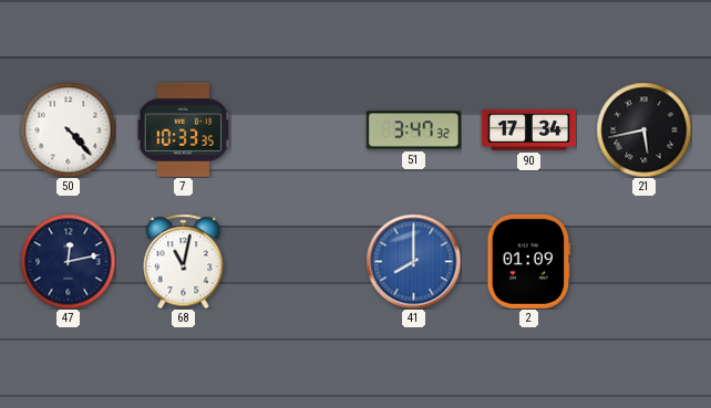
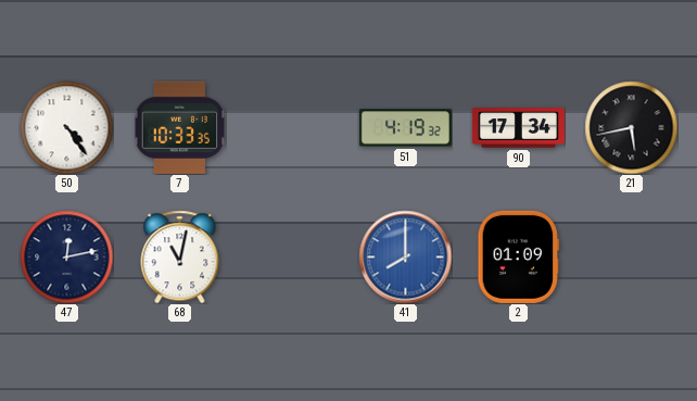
50: 4:23 -> 4:24
51: 3:47 -> 4:19
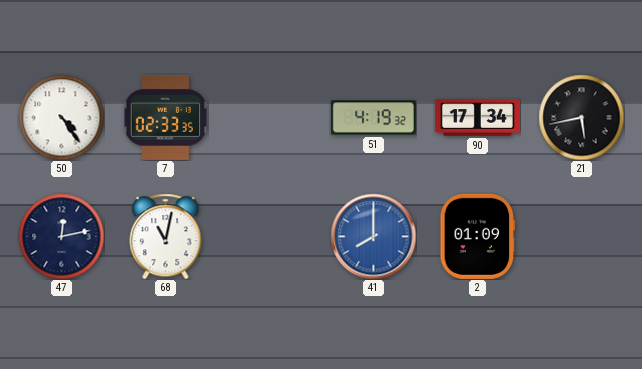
7: 10:33 -> 02:33
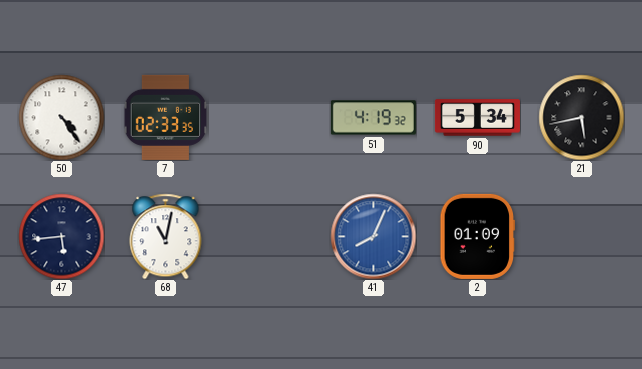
90: 17:34 -> 5:34
47: 12:13 -> 5:44
41: 8:00 -> 8:04
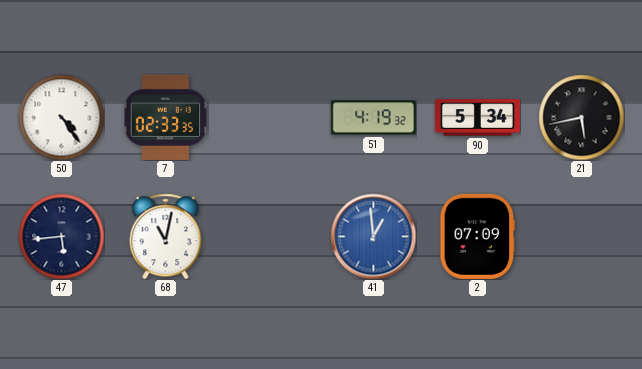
41: 8:04 -> 12:59
2: 01:09 -> 07:09
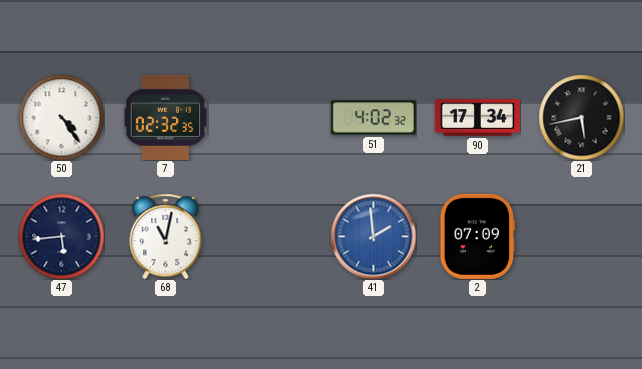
7: 02:33 -> 02:32
51: 4:19 -> 4:02
90: 5:34 -> 17:34
41: 12:59 -> 1:59
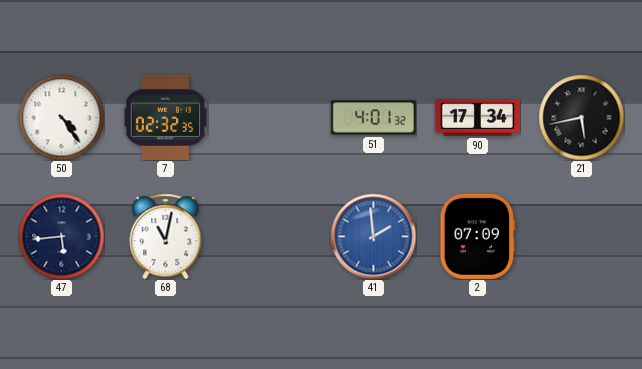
51: 4:02 -> 4:01
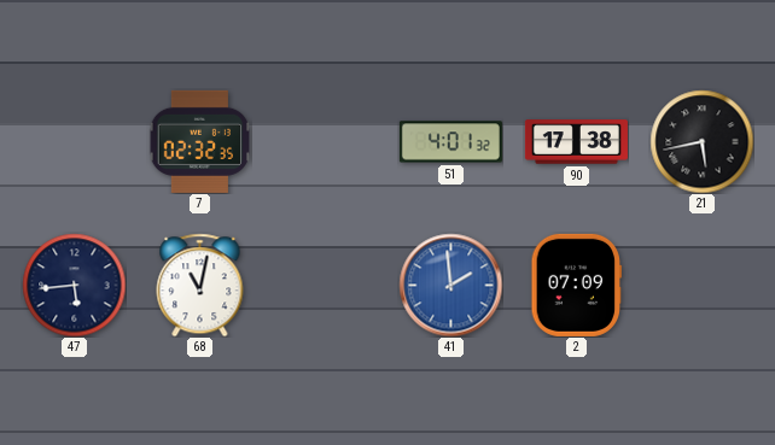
50: 4:24 -> none
90: 17:34 -> 17:38
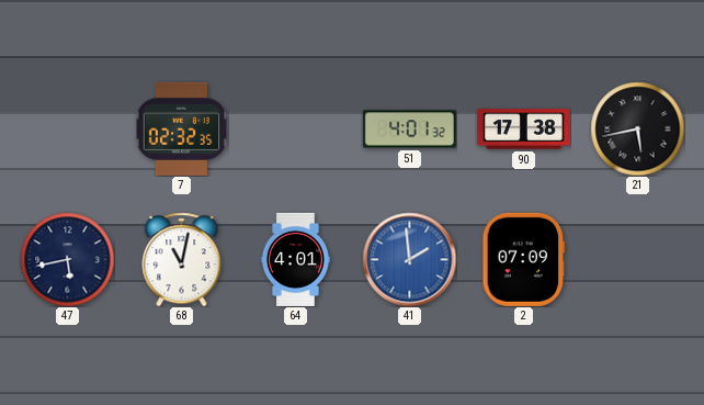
47: 5:44 -> 5:43
64: none -> 4:01
